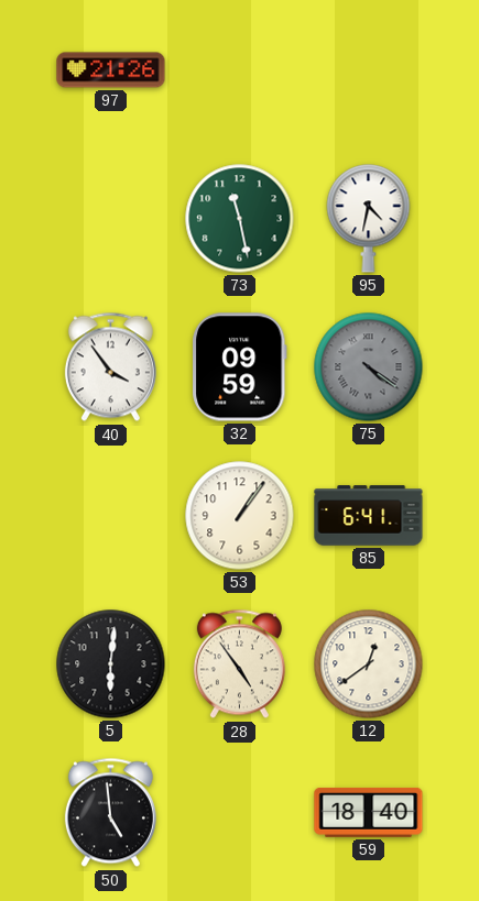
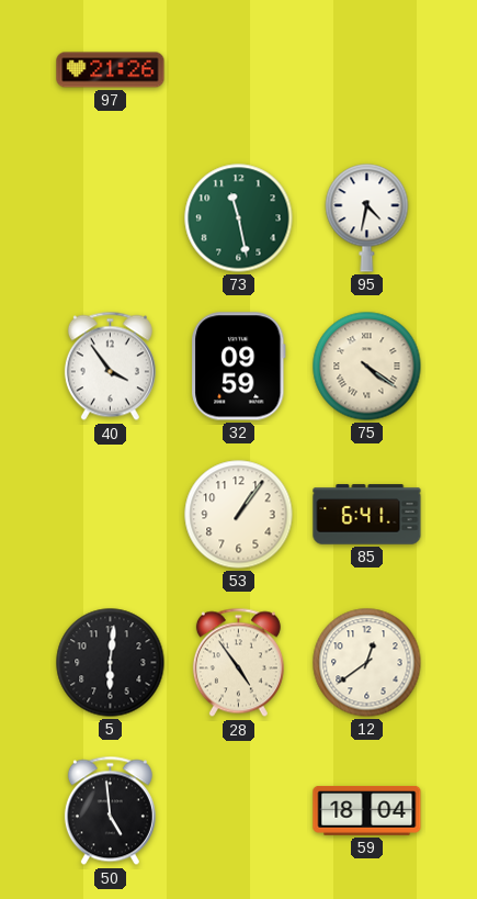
75 dial: grey -> cream
59: 18:40 -> 18:04
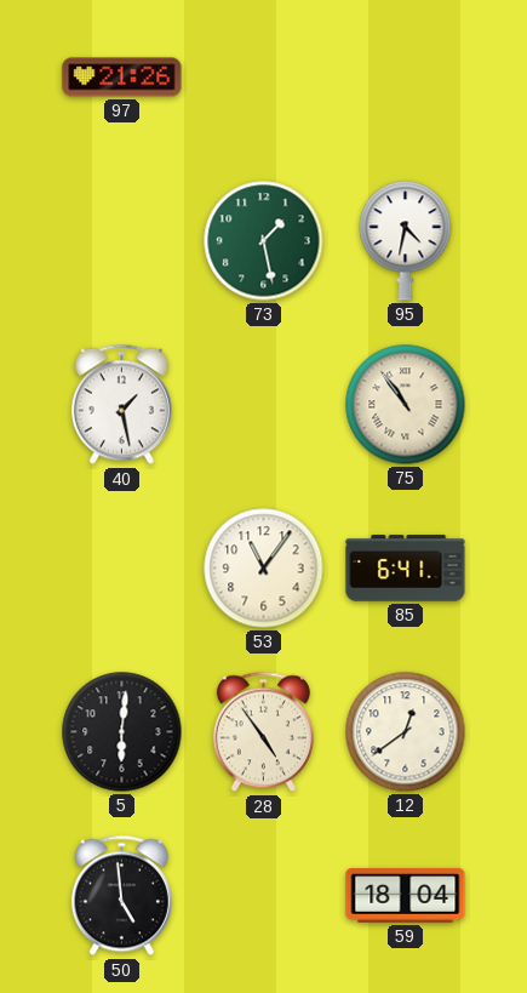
73: 11:28 -> 1:28
40: 3:54 -> 1:28
32: 09:59 -> none
75: 4:21 -> 10:54
53: 1:06 -> 11:06
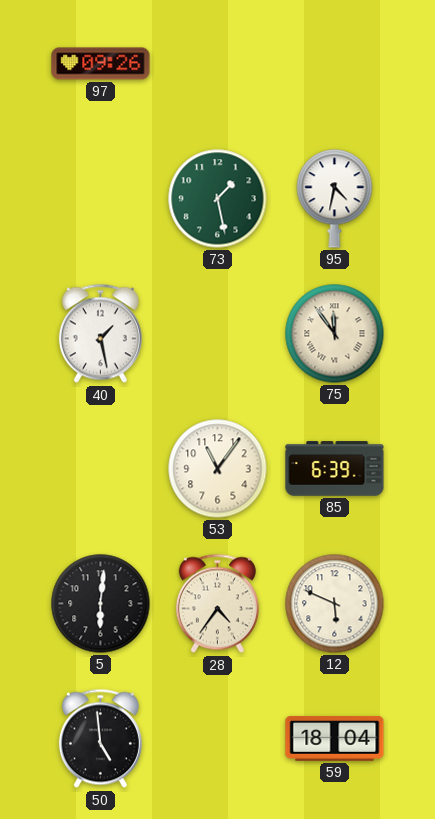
97: 21:26 -> 09:26
75: 10:54 -> 11:54
85: 6:41 -> 6:39
28: 4:54 -> 4:36
12: 12:39 -> 5:49
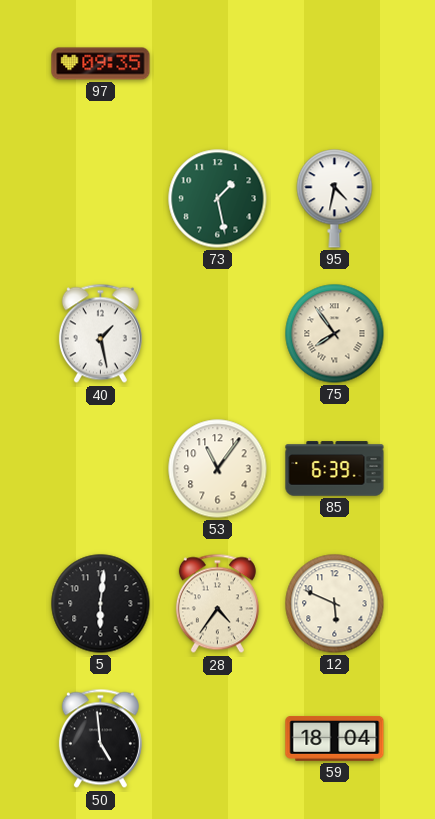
97: 09:26 -> 09:35
75: 11:54 -> 7:54
